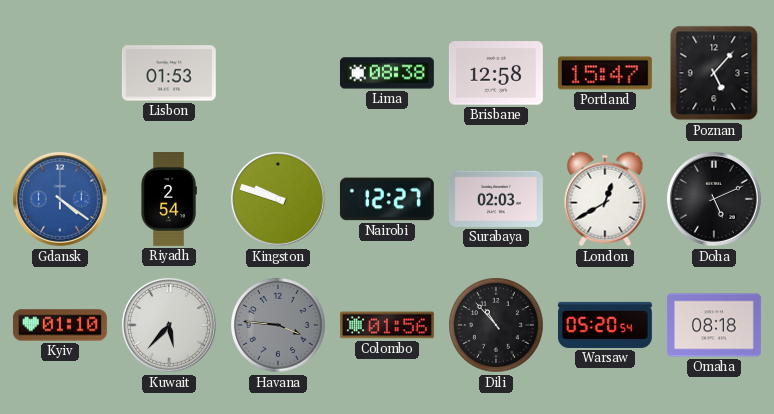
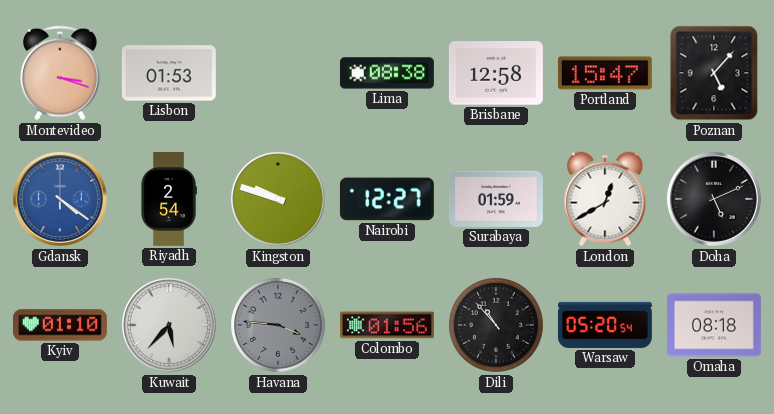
Montevideo: none -> 3:18
Surabaya: 02:03 -> 01:59
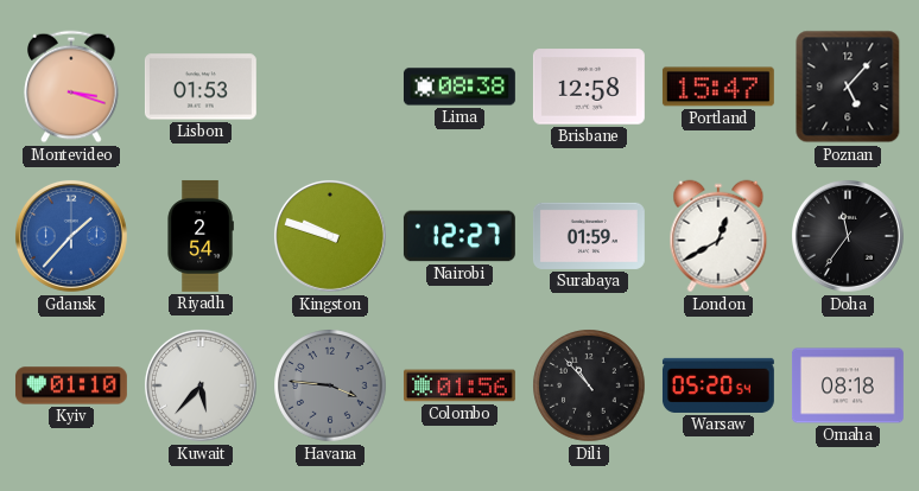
Gdansk: 4:21 -> 1:37
Doha: 5:11 -> 11:36
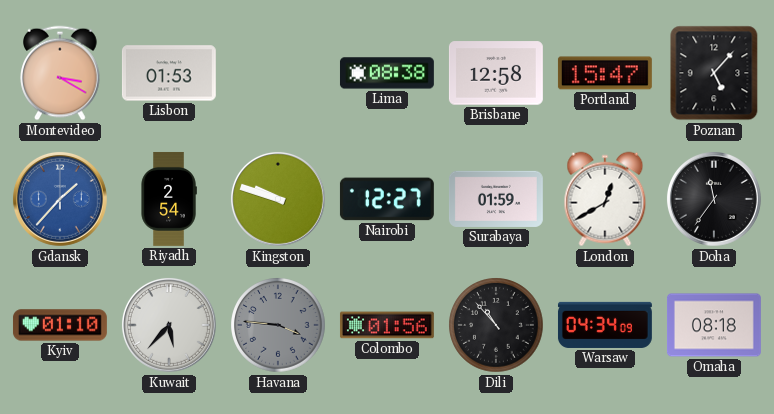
Montevideo: 3:18 -> 3:20
Warsaw: 05:20 -> 04:34
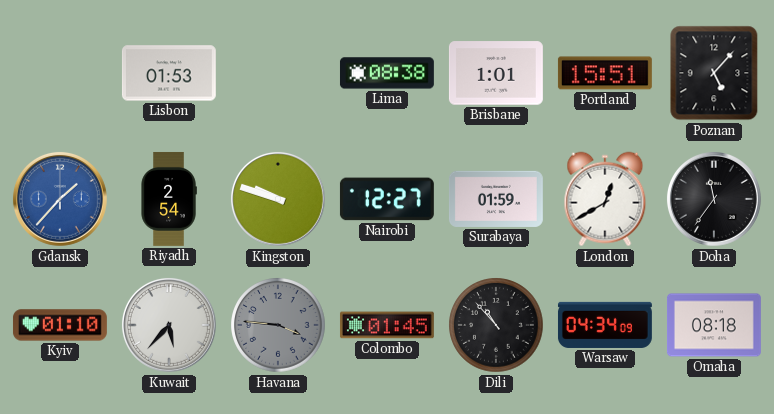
Montevideo: 3:20 -> none
Brisbane: 12:58 -> 1:01
Portland: 15:47 -> 15:51
Colombo: 01:56 -> 01:45
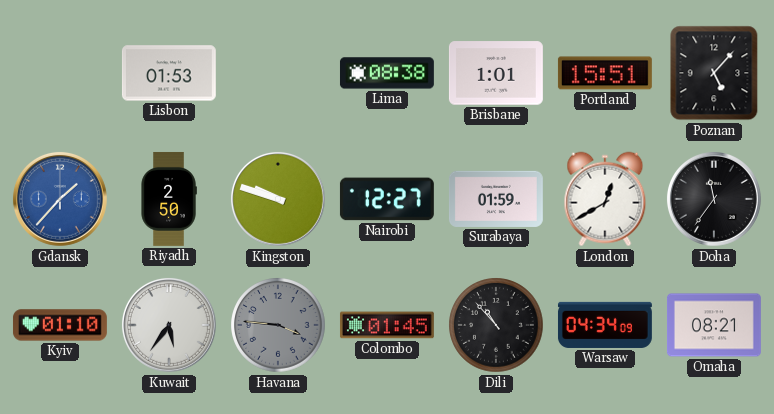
Riyadh: 2:54 -> 2:50
Kuwait: 5:37 -> 5:36
Omaha: 08:18 -> 08:21
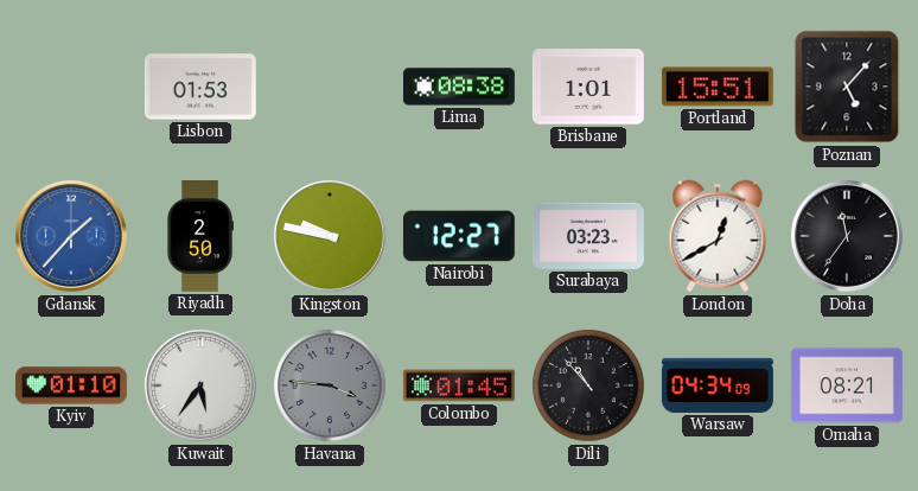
Kingston: 9:48 -> 9:47
Surabaya: 01:59 -> 03:23
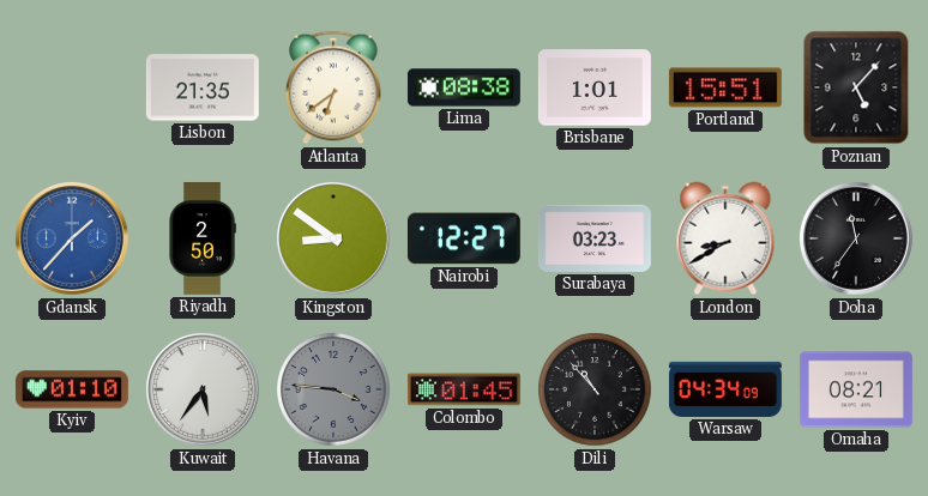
Lisbon: 01:53 -> 21:35
Atlanta: none -> 6:39
Kingston: 9:47 -> 8:51
London: 12:40 -> 8:40
